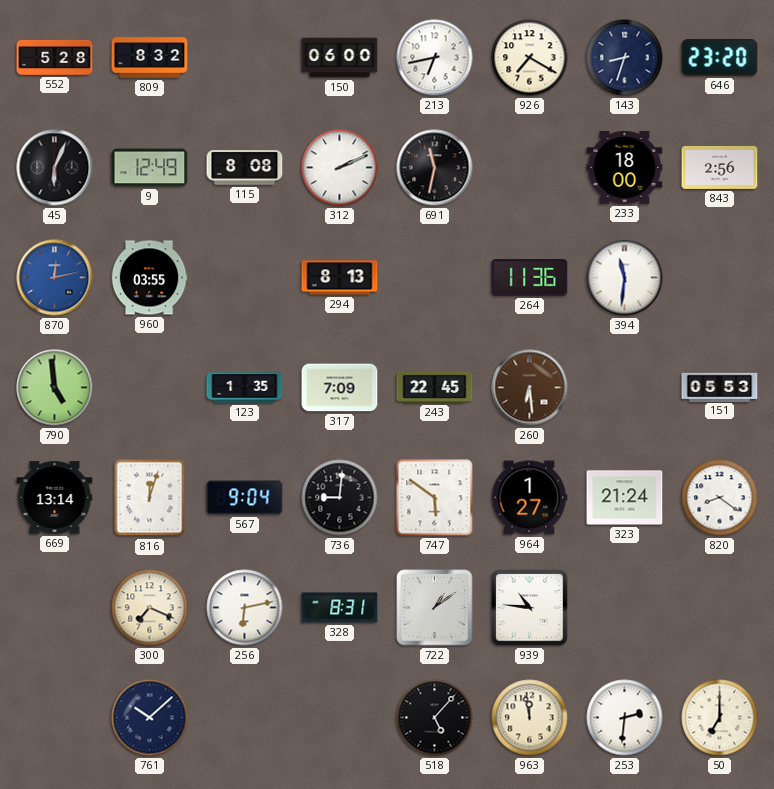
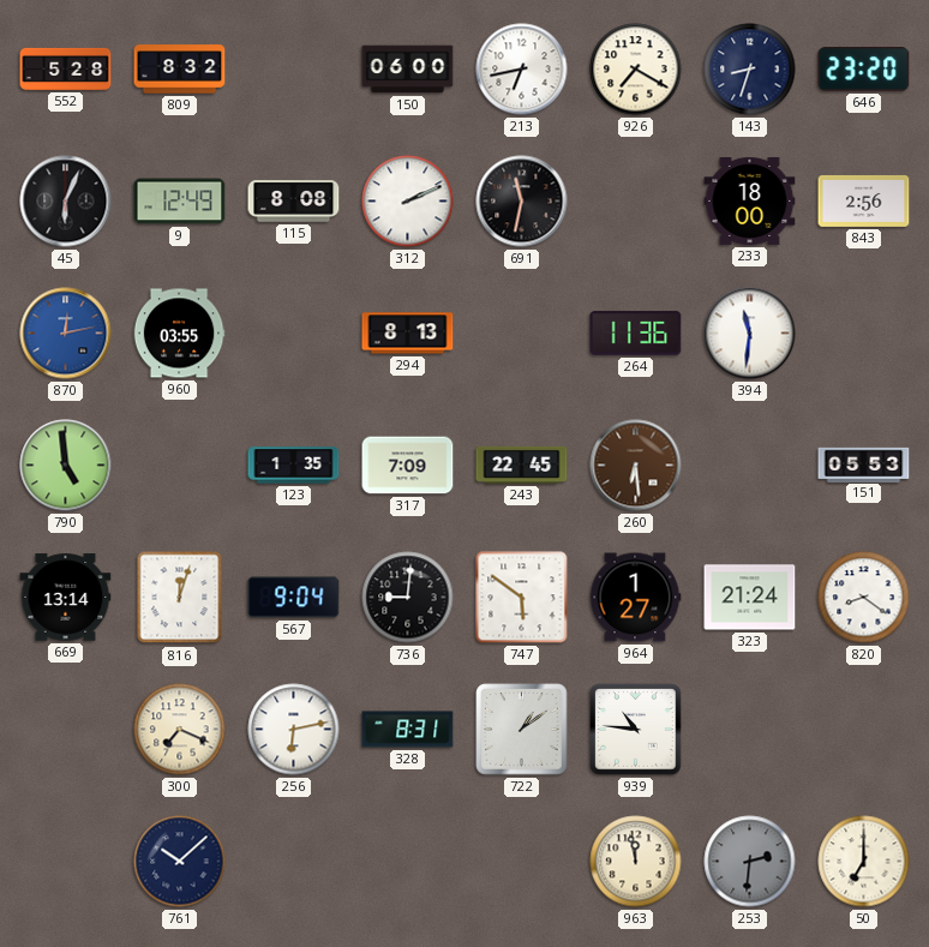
518: 5:07 -> none
253 dial: white -> grey
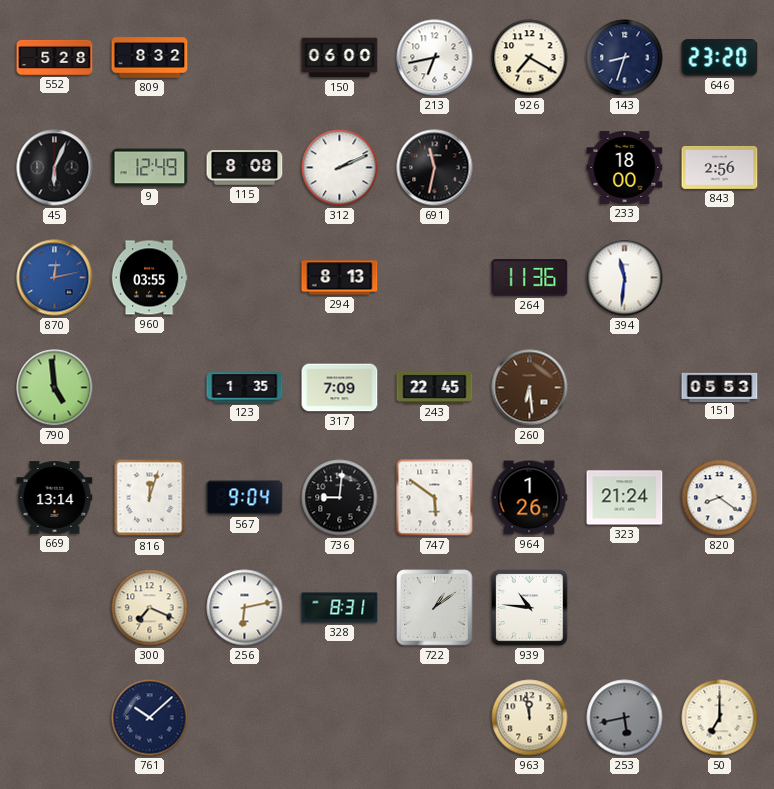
964: 1:27 -> 1:26
253: 2:31 -> 5:43
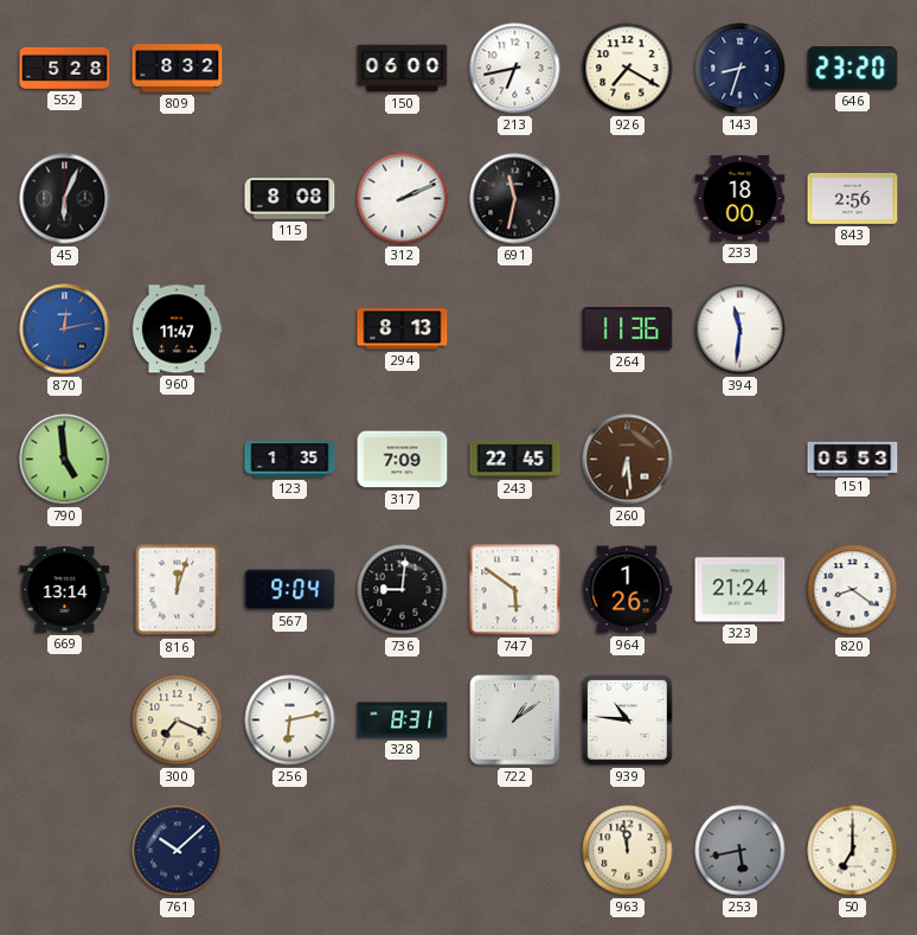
9: 12:49 -> none
960: 03:55 -> 11:47
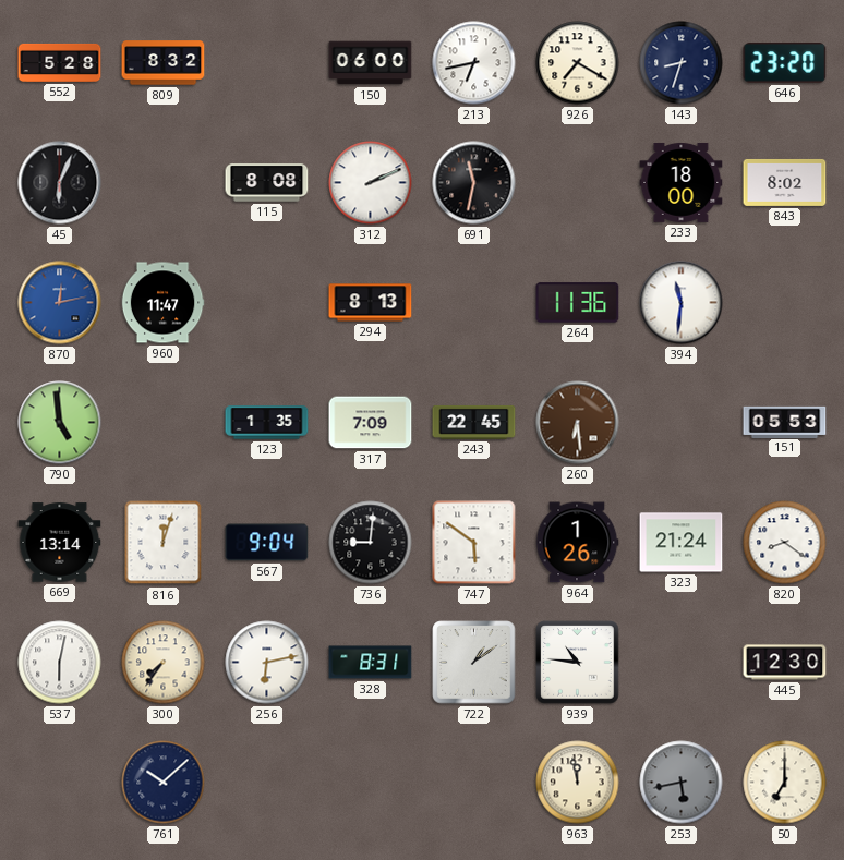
843: 2:56 -> 8:02
537: none -> 6:02
300: 7:19 -> 7:36
445: none -> 12:30
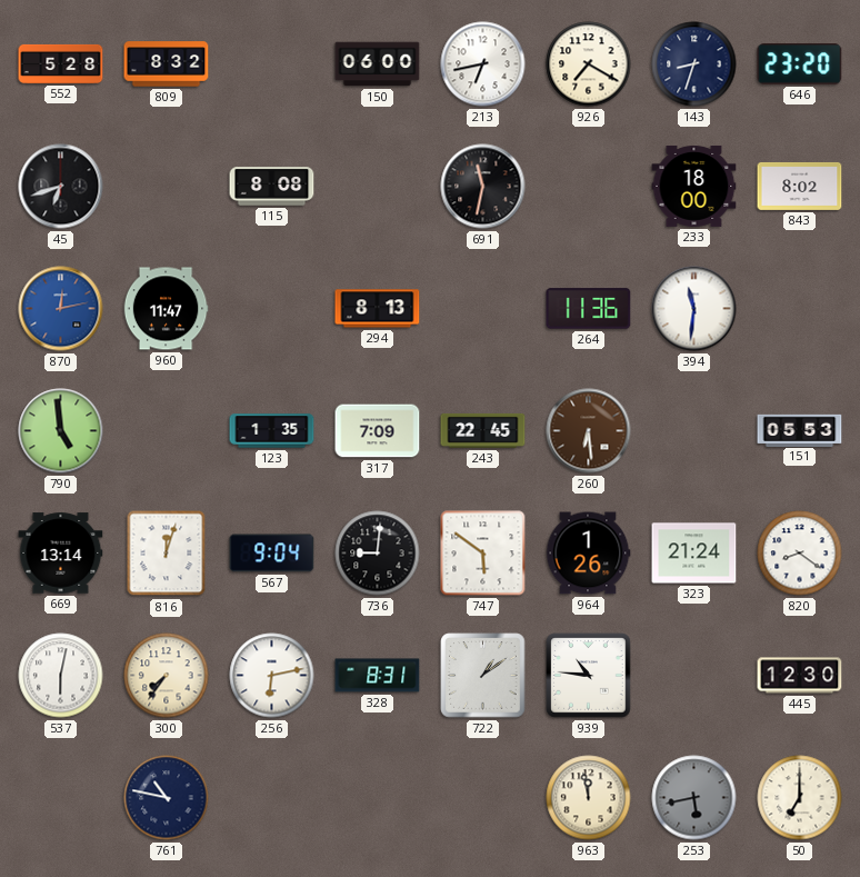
45: 6:04 -> 6:42
312: 2:11 -> none
761: 10:08 -> 10:47
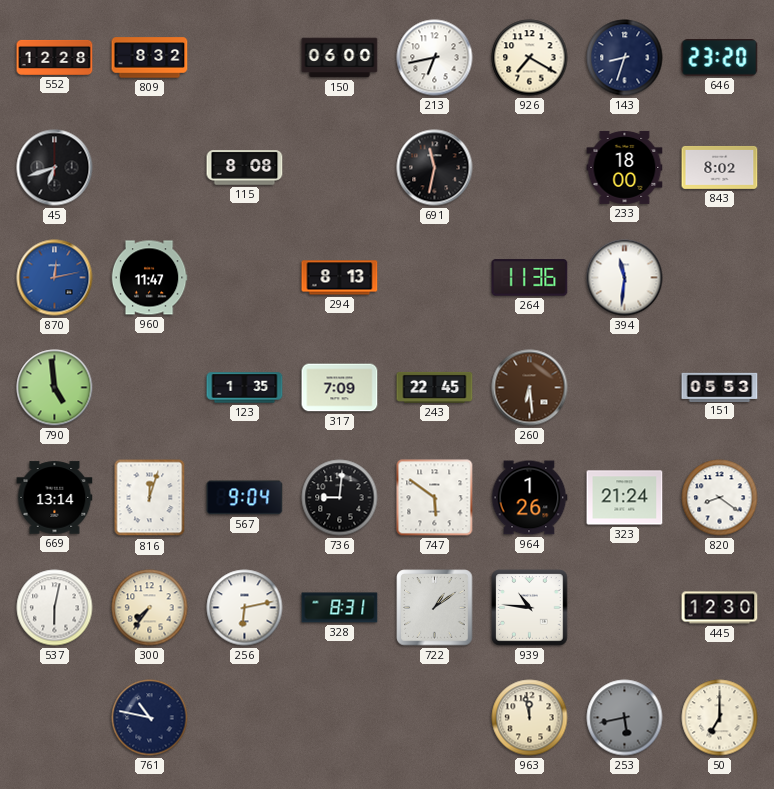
552: 5:28 -> 12:28
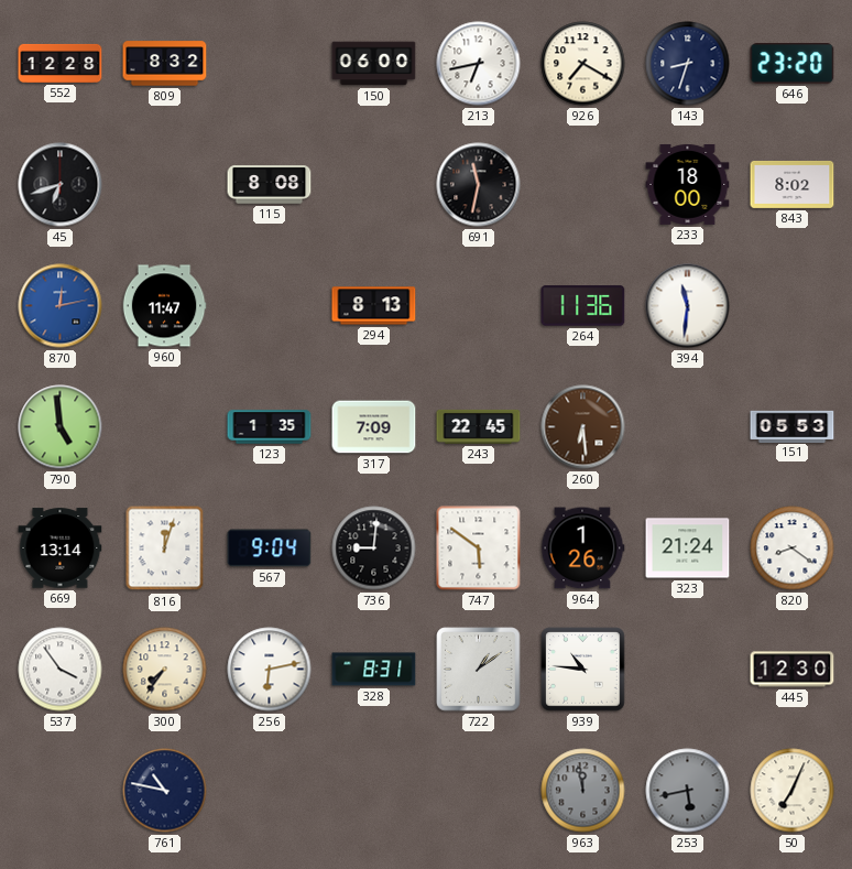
537: 6:02 -> 3:54
963 dial: cream -> grey
50: 7:00 -> 7:04
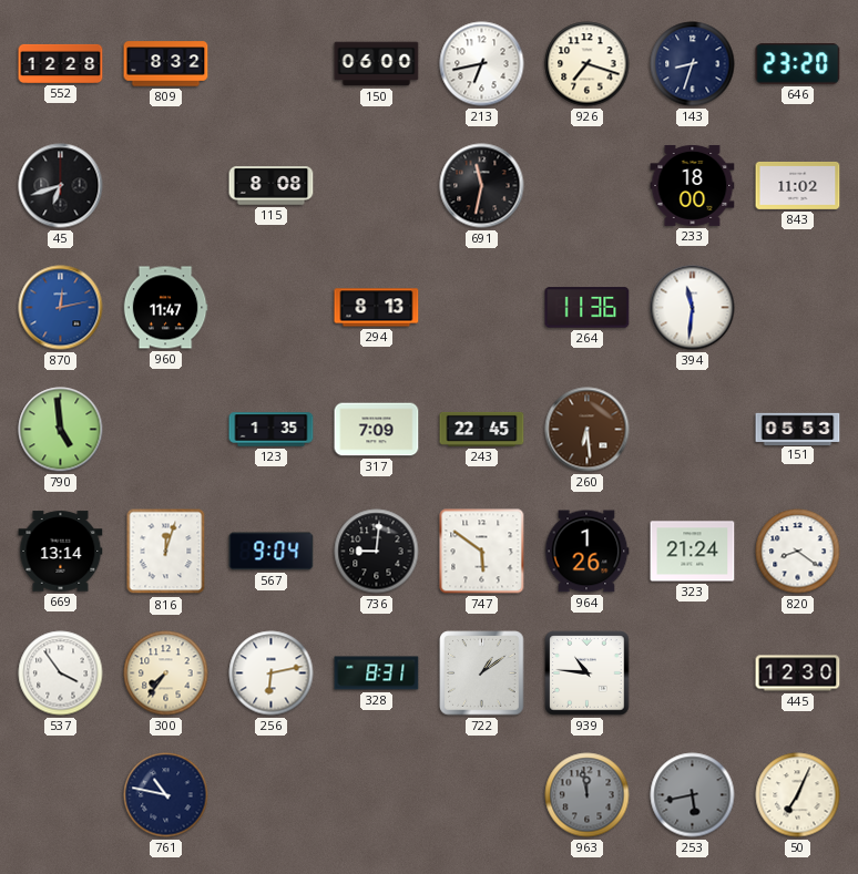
926: 7:20 -> 7:18
843: 8:02 -> 11:02
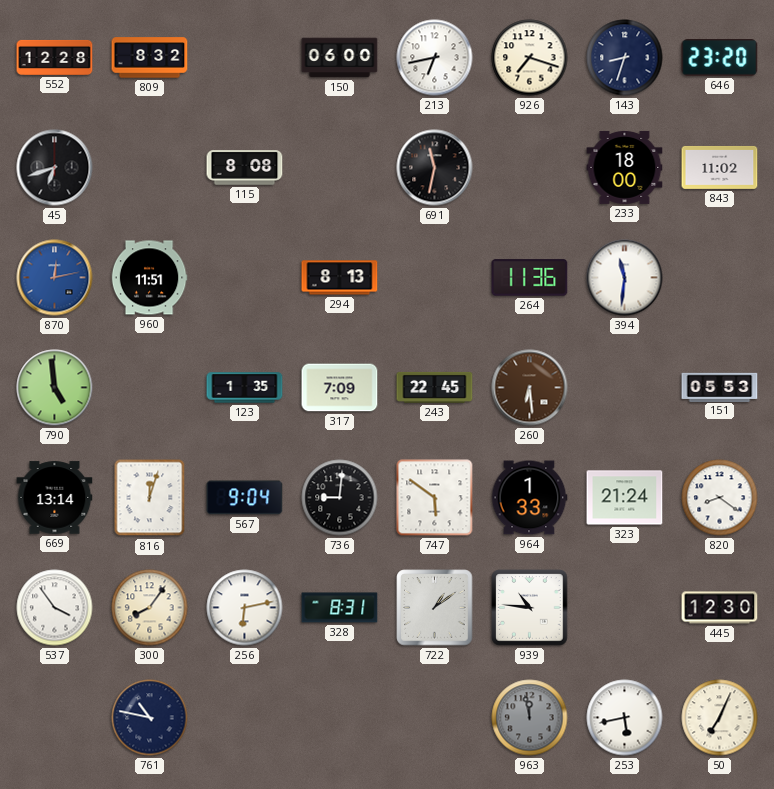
960: 11:47 -> 11:51
964: 1:26 -> 1:33
300: 7:36 -> 8:06
253 dial: grey -> white
